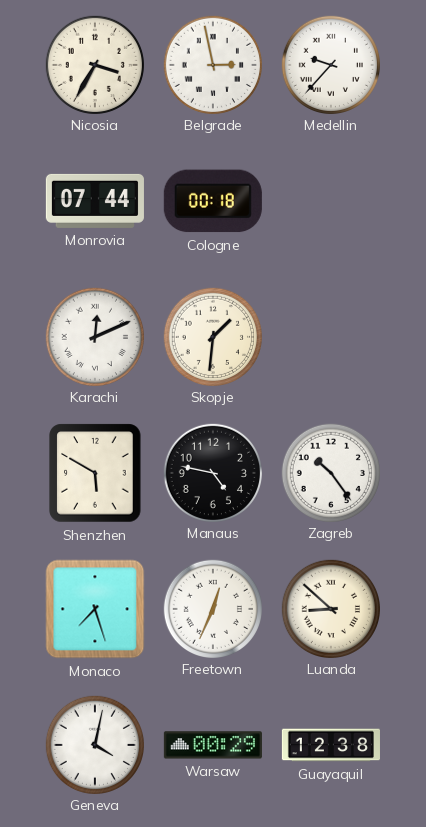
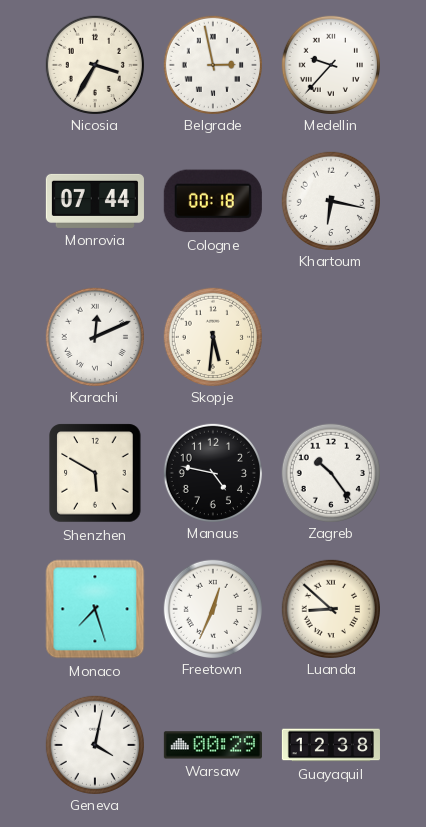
Khartoum: none -> 6:17
Skopje: 1:31 -> 5:31
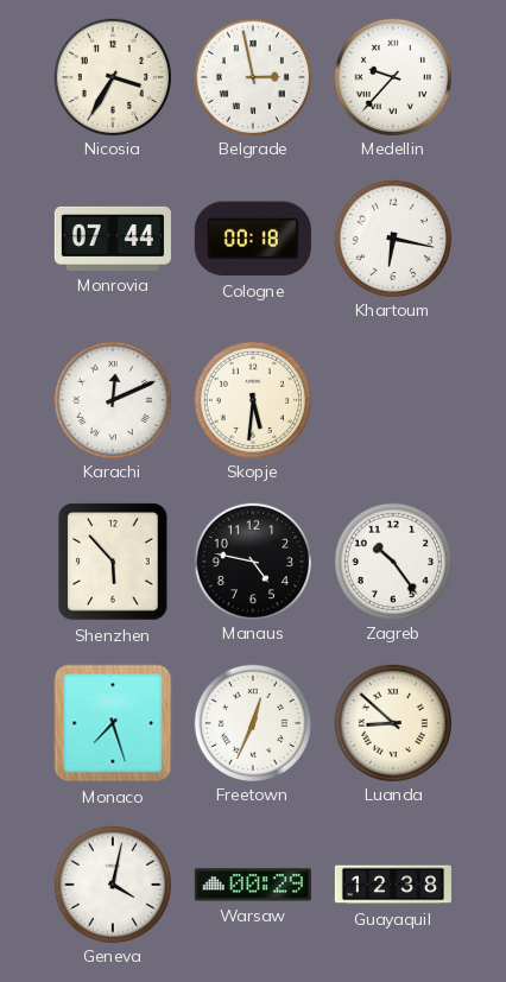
Shenzhen: 5:50 -> 5:53
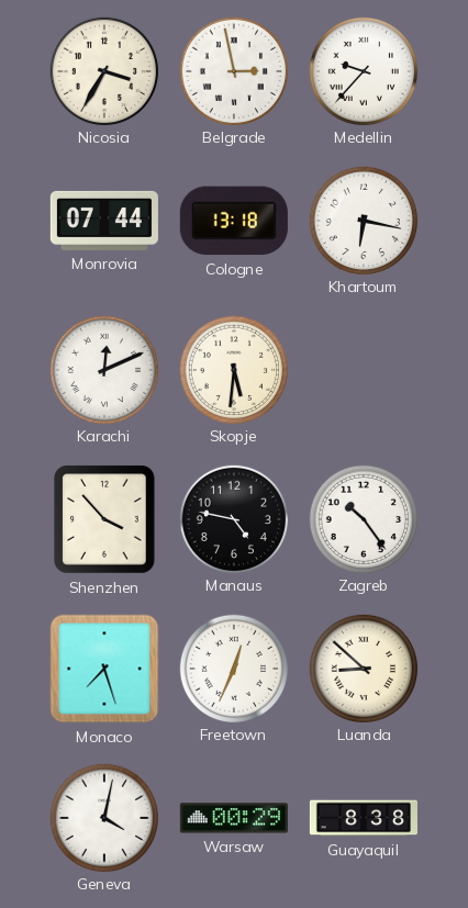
Cologne: 00:18 -> 13:18
Shenzhen: 5:53 -> 3:53
Guayaquil: 12:38 -> 8:38
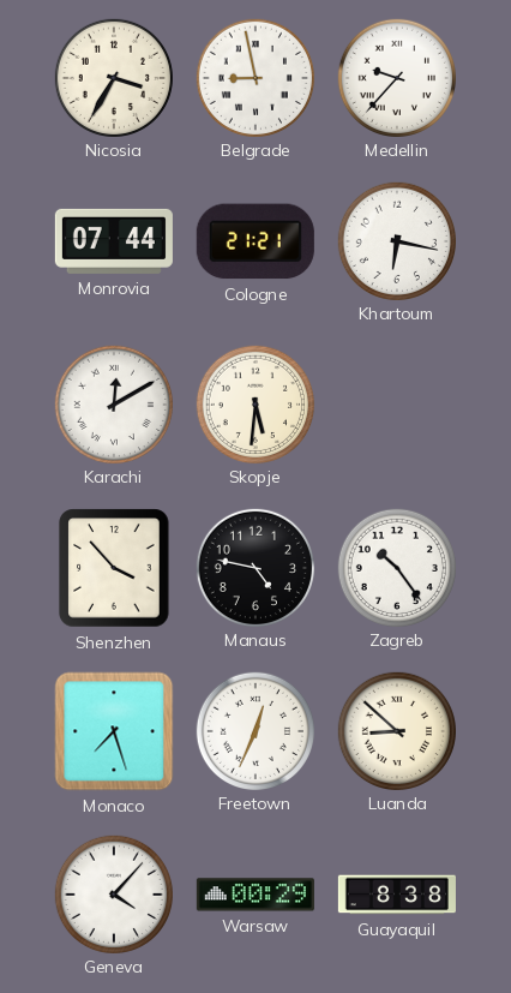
Belgrade: 2:58 -> 8:58
Cologne: 13:18 -> 21:21
Karachi: 12:11 -> 12:10
Geneva: 4:02 -> 4:07
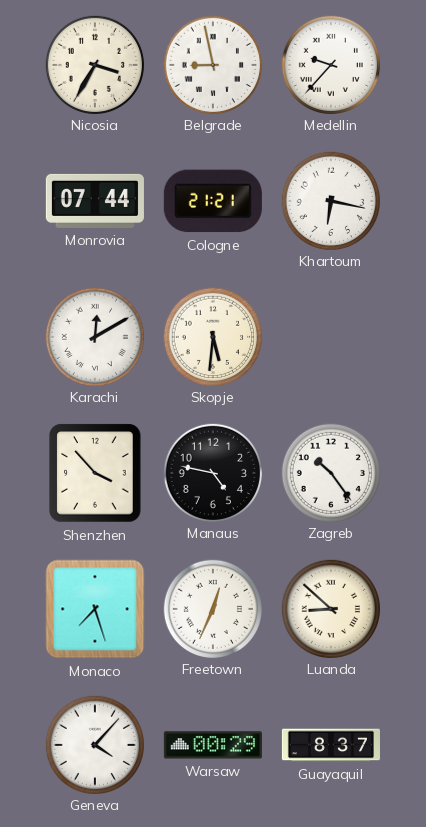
Guayaquil: 8:38 -> 8:37
